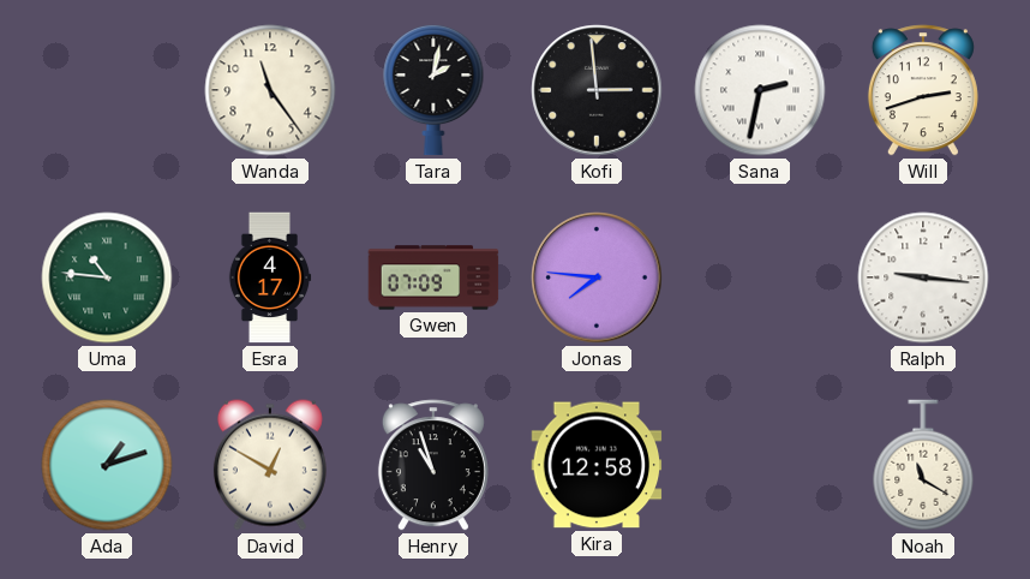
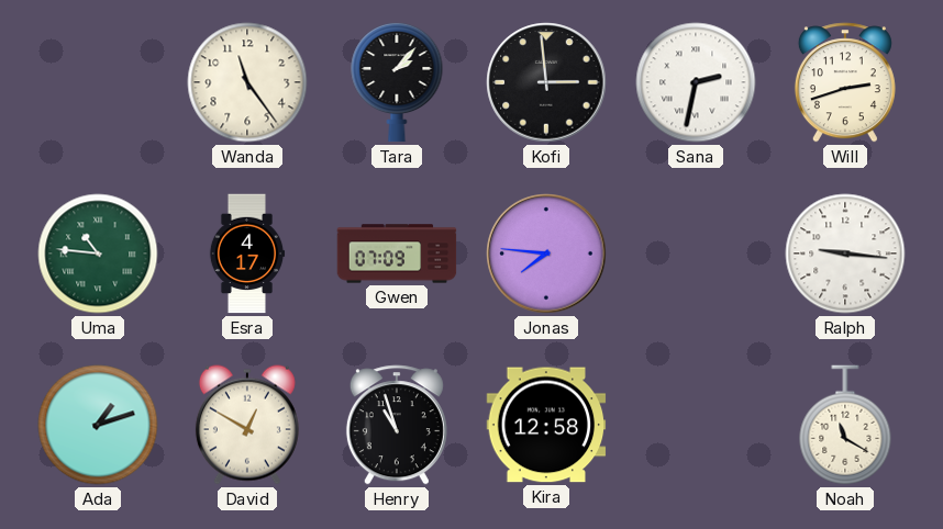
Tara: 2:02 -> 2:07
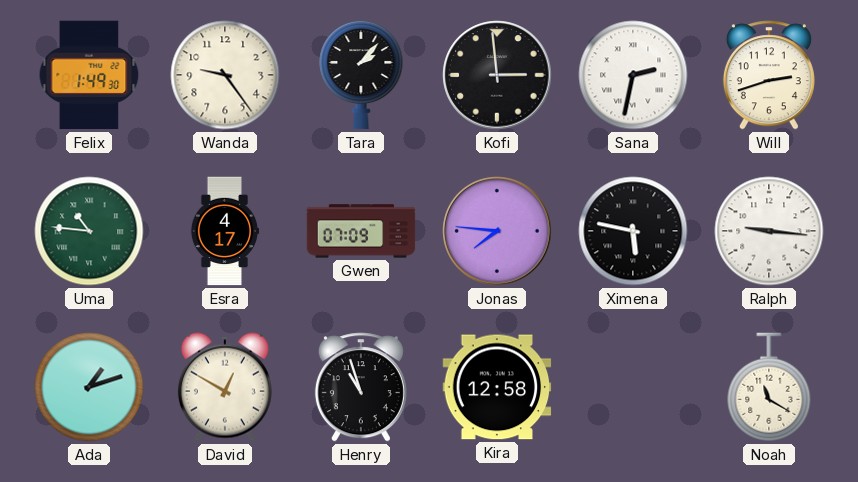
Felix: none -> 1:49
Wanda: 11:24 -> 9:24
Ximena: none -> 5:47
